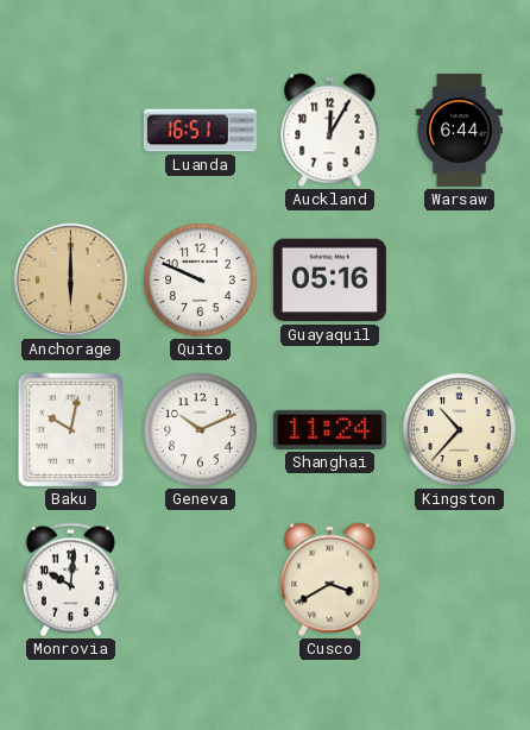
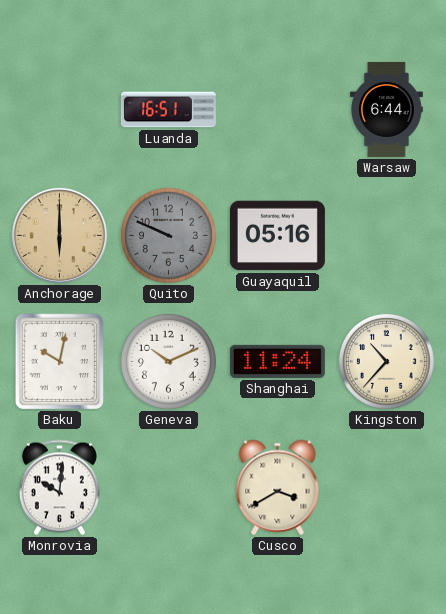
Auckland: 12:05 -> none
Quito dial: white -> grey
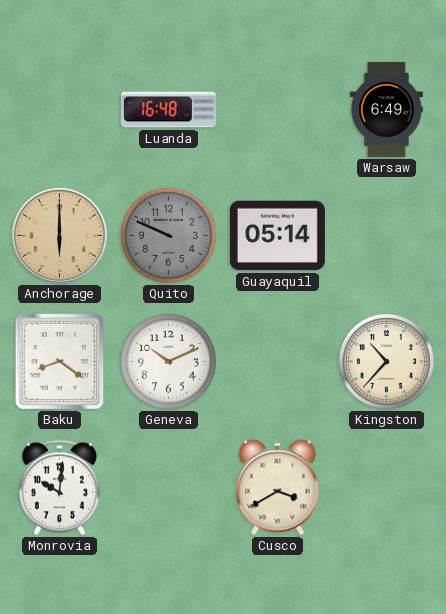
Luanda: 16:51 -> 16:48
Warsaw: 6:44 -> 6:49
Guayaquil: 05:16 -> 05:14
Baku: 10:02 -> 8:21
Shanghai: 11:24 -> none
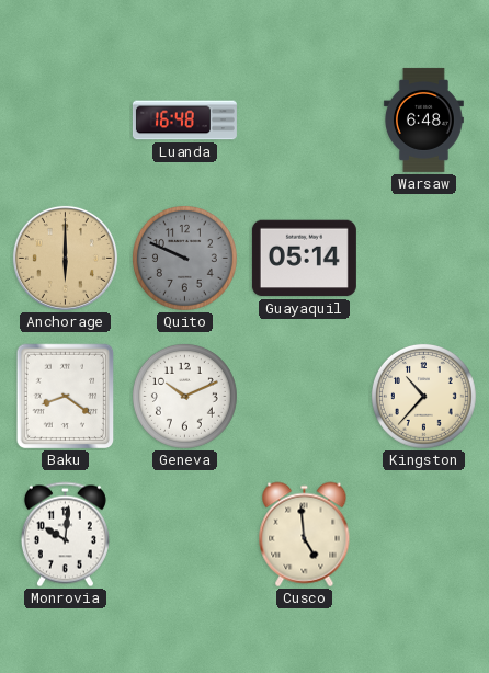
Warsaw: 6:49 -> 6:48
Cusco: 3:40 -> 4:59
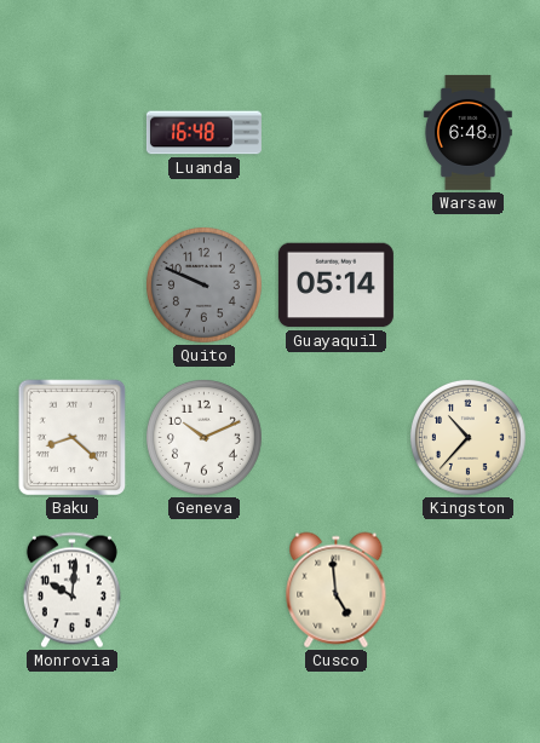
Anchorage: 6:00 -> none
Baku: 8:21 -> 8:22
